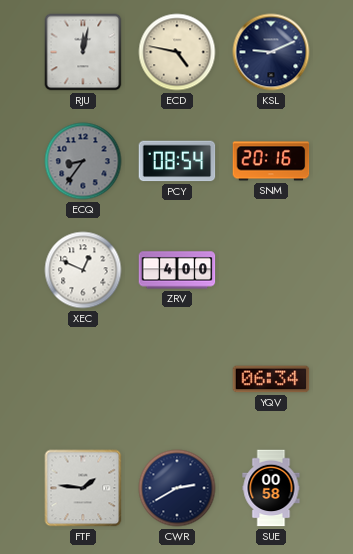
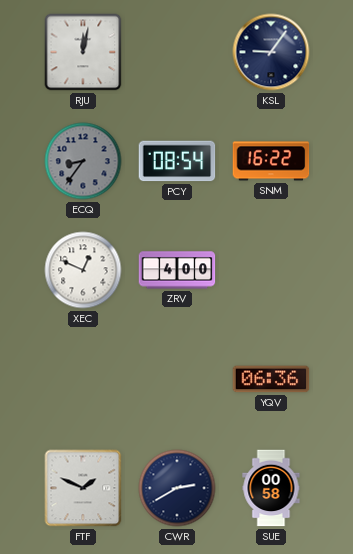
ECD: 4:47 -> none
KSL: 9:11 -> 9:06
SNM: 20:16 -> 16:22
YQV: 06:34 -> 06:36
FTF: 1:46 -> 1:49
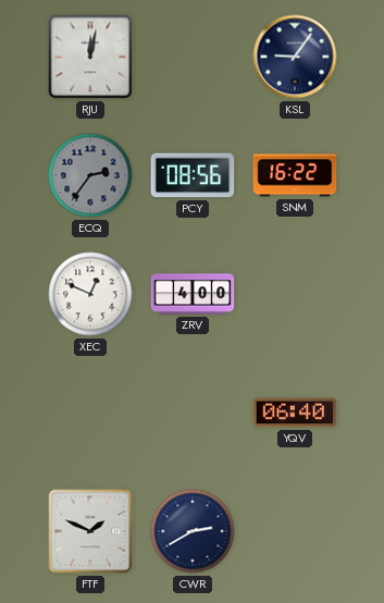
ECQ: 8:36 -> 2:36
PCY: 08:54 -> 08:56
YQV: 06:36 -> 06:40
SUE: 00:58 -> none
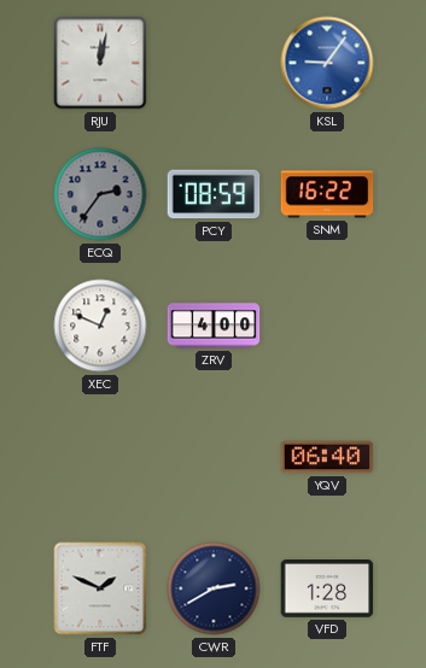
KSL dial: navy -> blue
PCY: 08:56 -> 08:59
VFD: none -> 1:28
